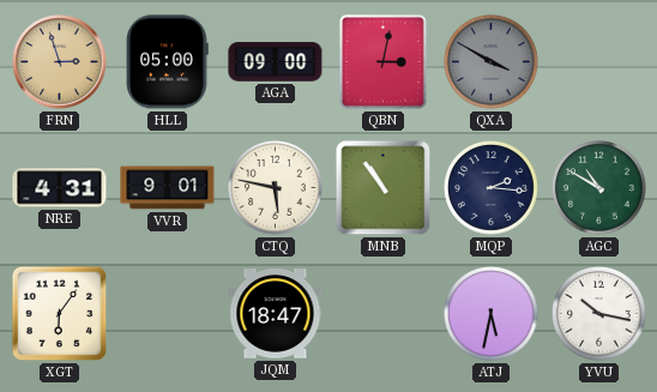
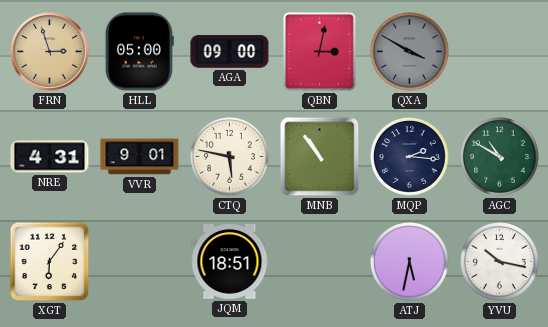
JQM: 18:47 -> 18:51
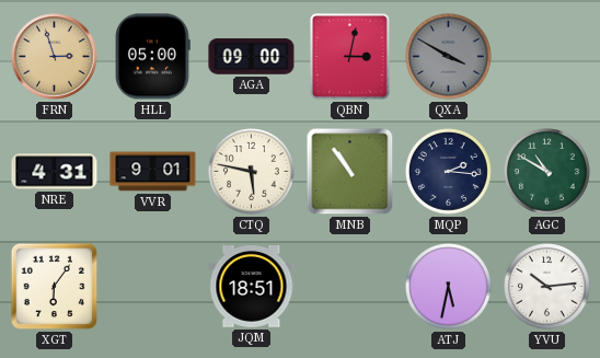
YVU: 10:17 -> 10:14
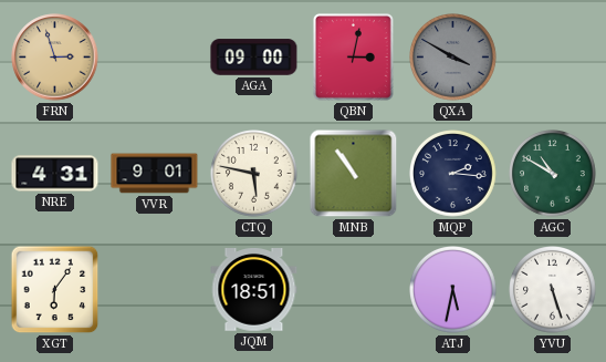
HLL: 05:00 -> none
YVU: 10:14 -> 5:27
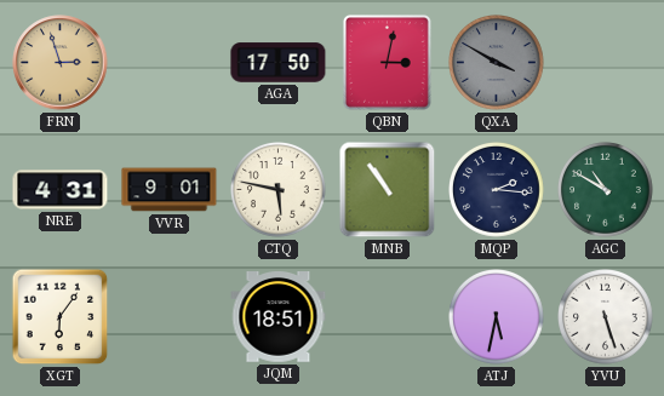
AGA: 09:00 -> 17:50
